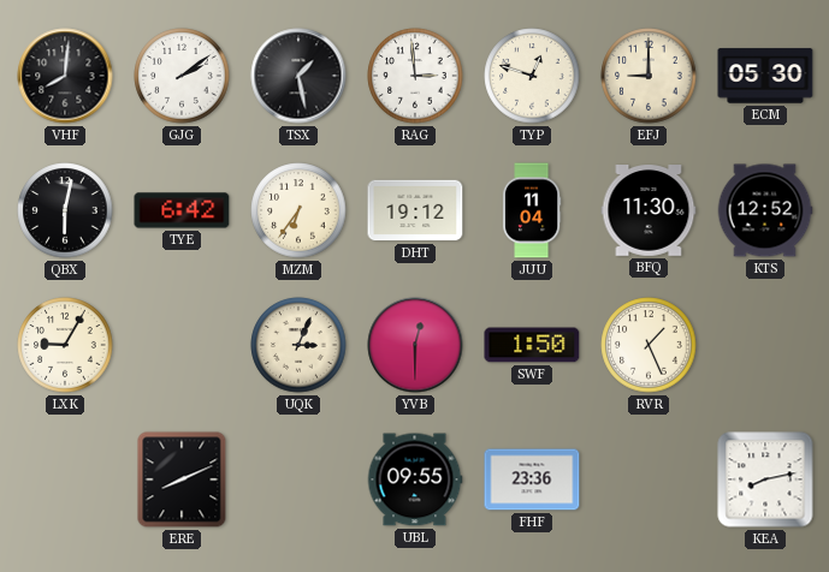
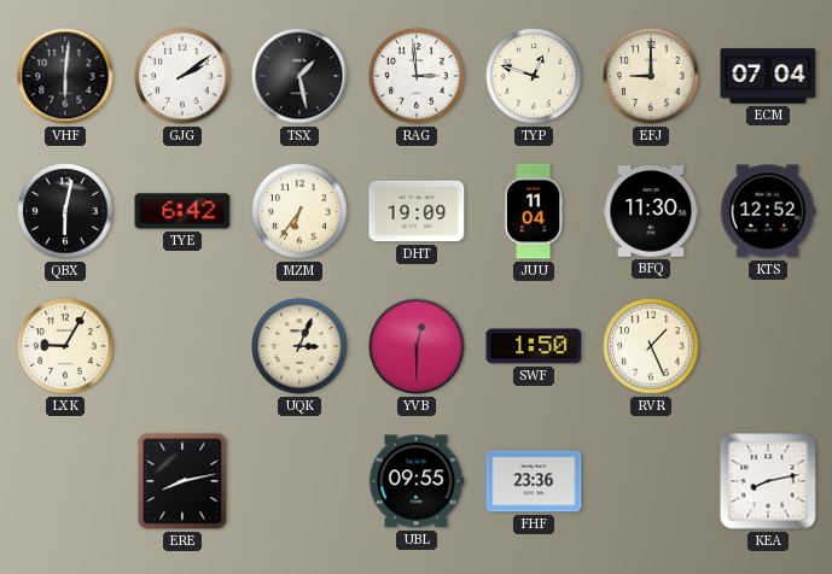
VHF: 8:01 -> 6:01
ECM: 05:30 -> 07:04
DHT: 19:12 -> 19:09
ERE: 8:11 -> 8:13
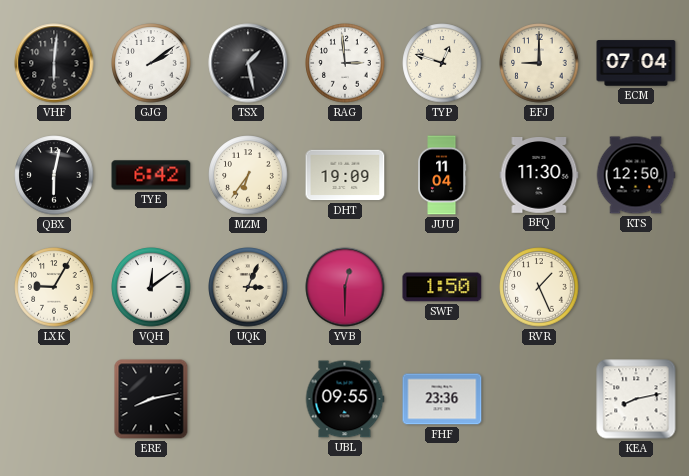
KTS: 12:52 -> 12:50
VQH: none -> 12:09
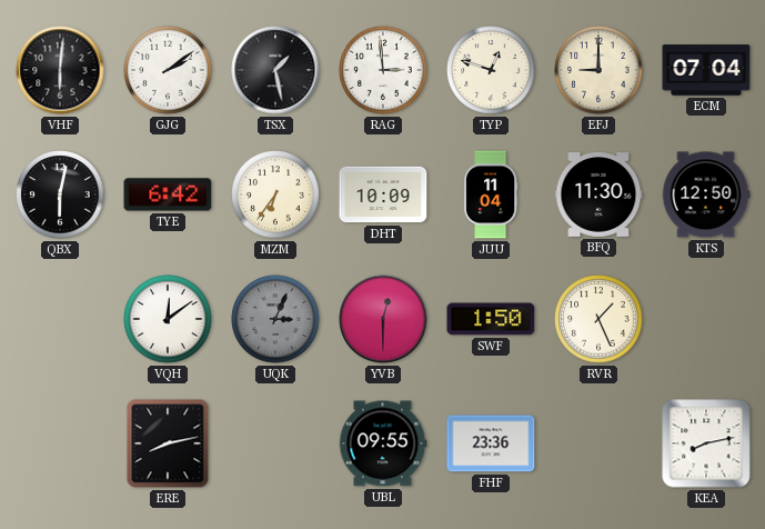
DHT: 19:09 -> 10:09
LXK: 9:05 -> none
UQK dial: cream -> grey
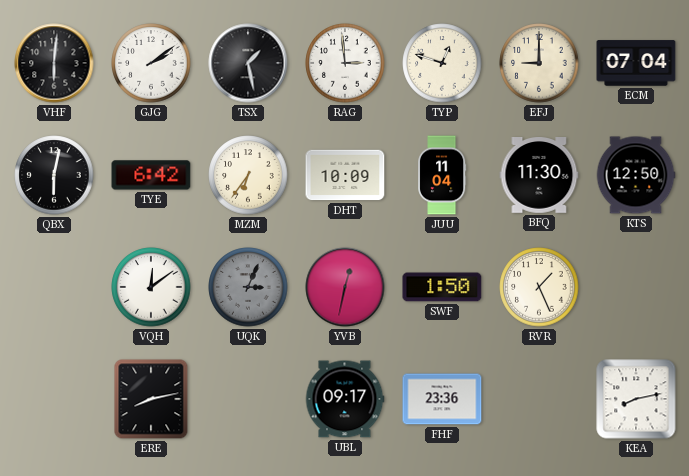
YVB: 12:30 -> 12:32
UBL: 09:55 -> 09:17
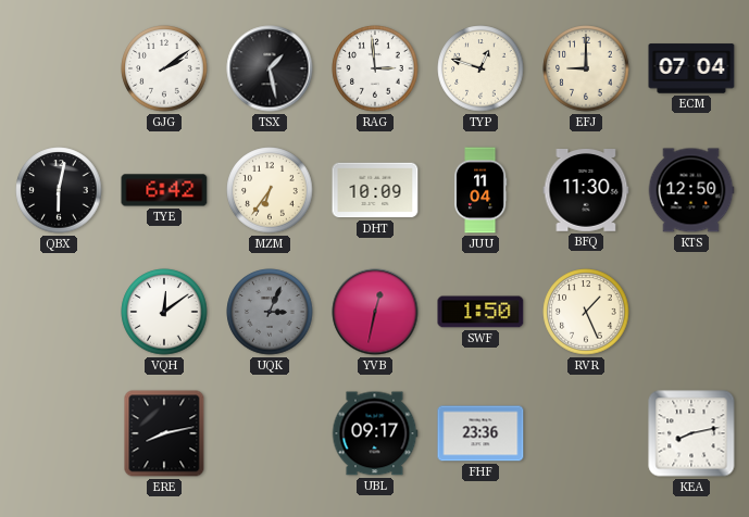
VHF: 6:01 -> none
